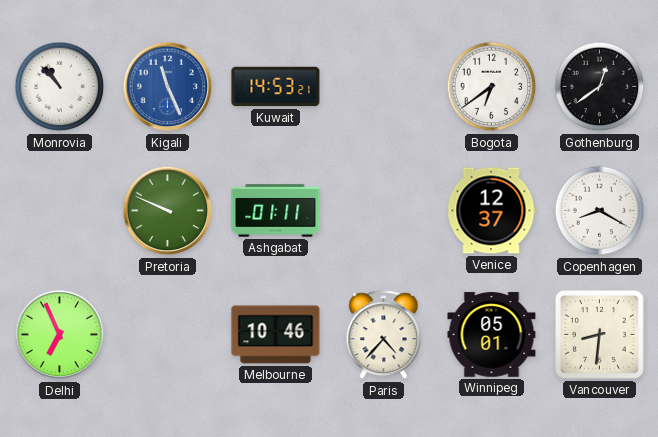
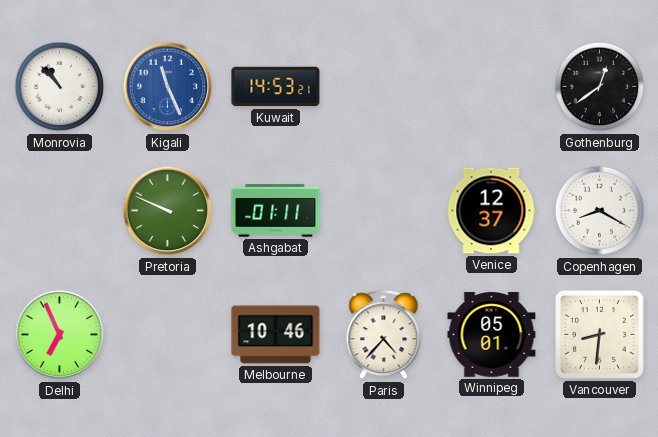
Bogota: 6:39 -> none
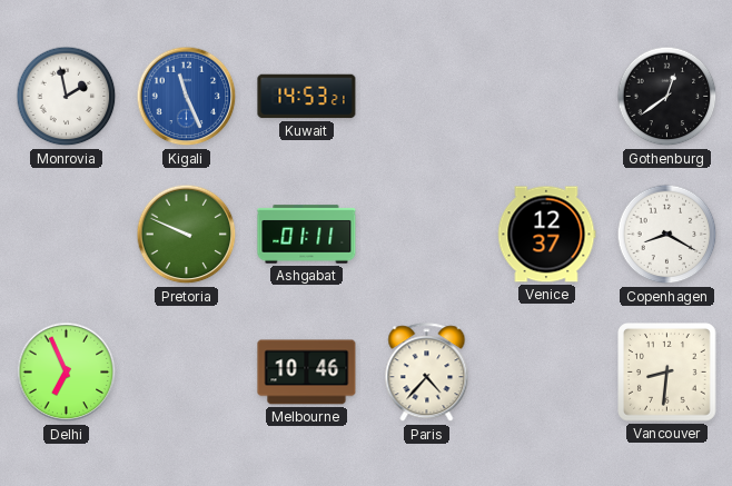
Monrovia: 10:53 -> 1:58
Winnipeg: 05:01 -> none
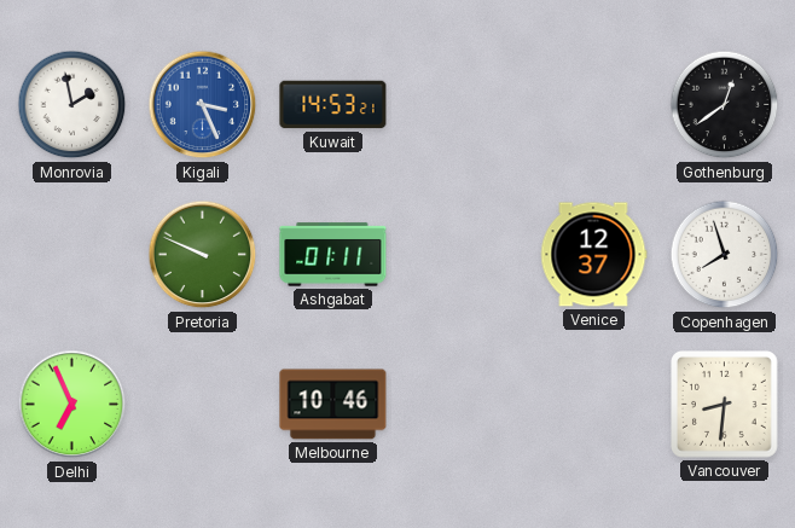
Kigali: 11:26 -> 3:26
Copenhagen: 8:20 -> 7:57
Paris: 4:37 -> none
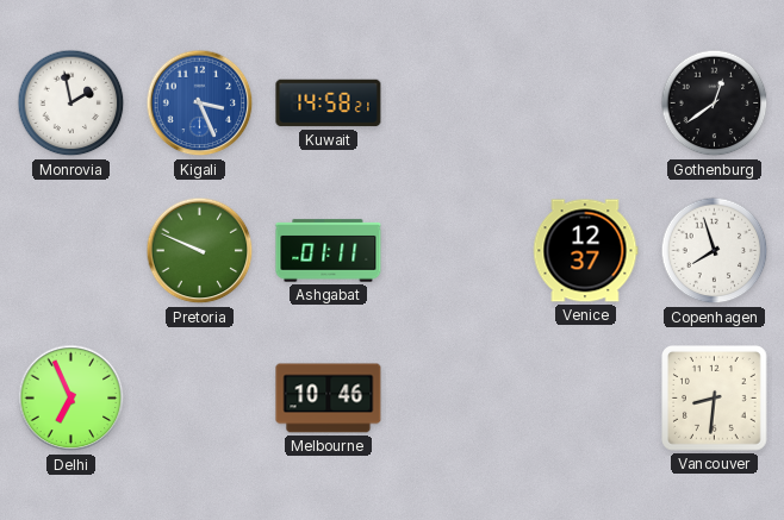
Kuwait: 14:53 -> 14:58
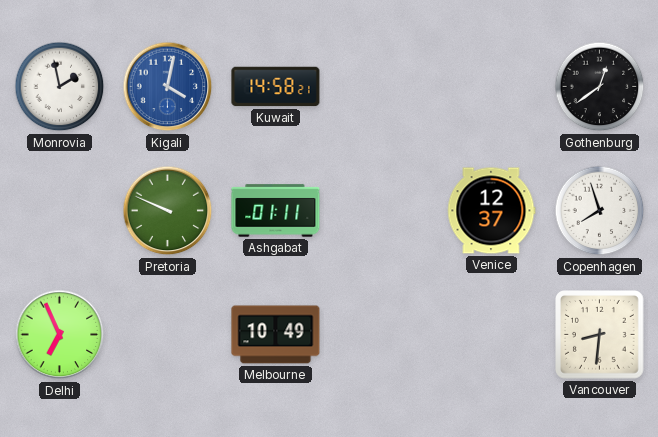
Kigali: 3:26 -> 4:02
Melbourne: 10:46 -> 10:49
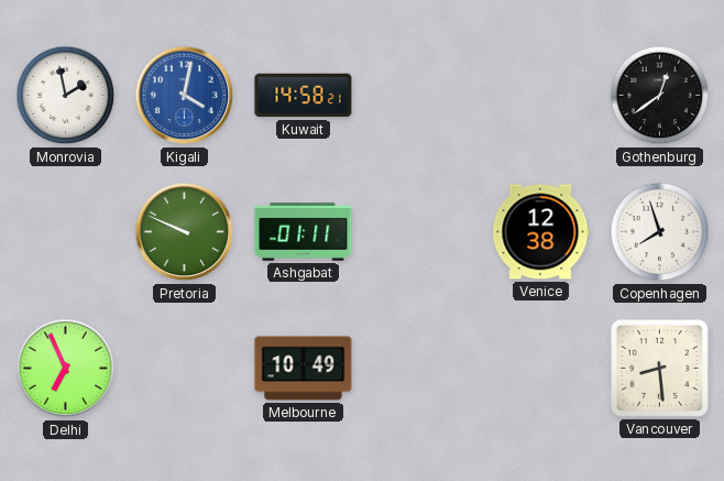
Venice: 12:37 -> 12:38
Vancouver: 8:31 -> 8:29
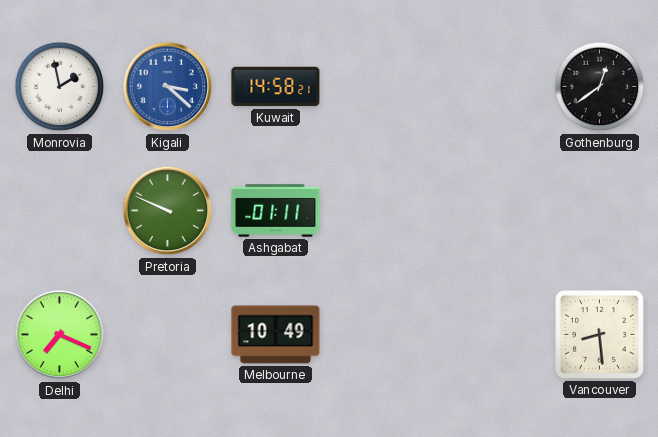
Kigali: 4:02 -> 3:22
Venice: 12:38 -> none
Copenhagen: 7:57 -> none
Delhi: 6:56 -> 7:19
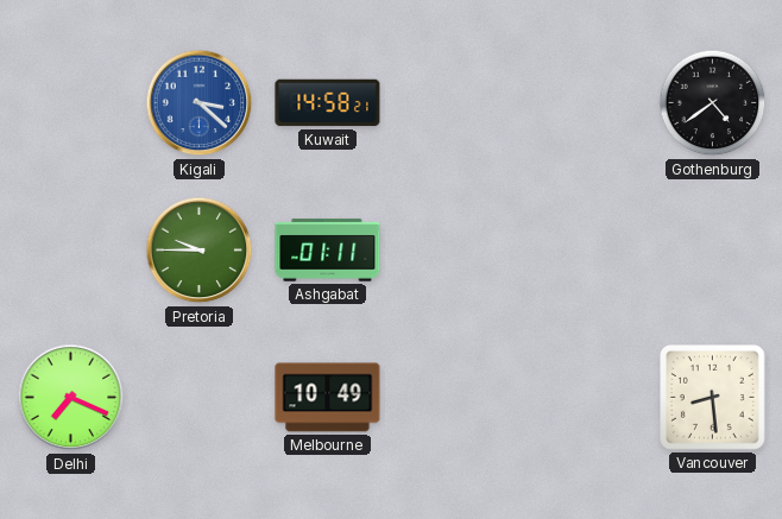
Monrovia: 1:58 -> none
Gothenburg: 12:39 -> 4:39
Pretoria: 9:49 -> 9:45
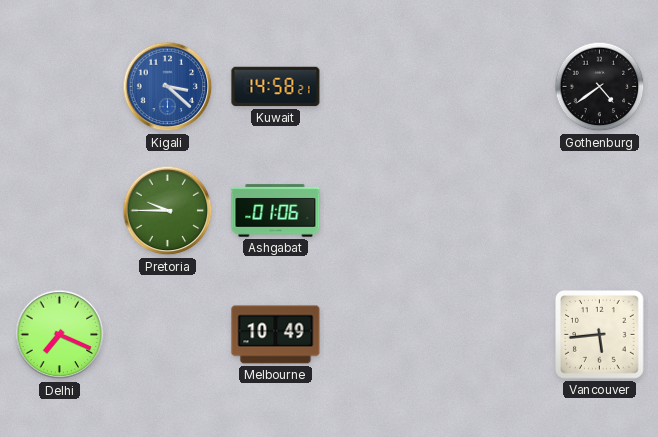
Ashgabat: 01:11 -> 01:06
Vancouver: 8:29 -> 5:44
